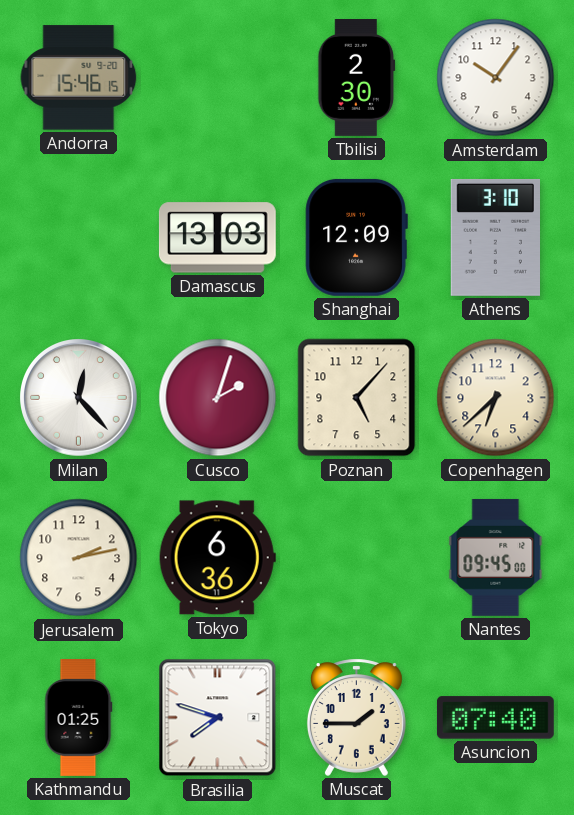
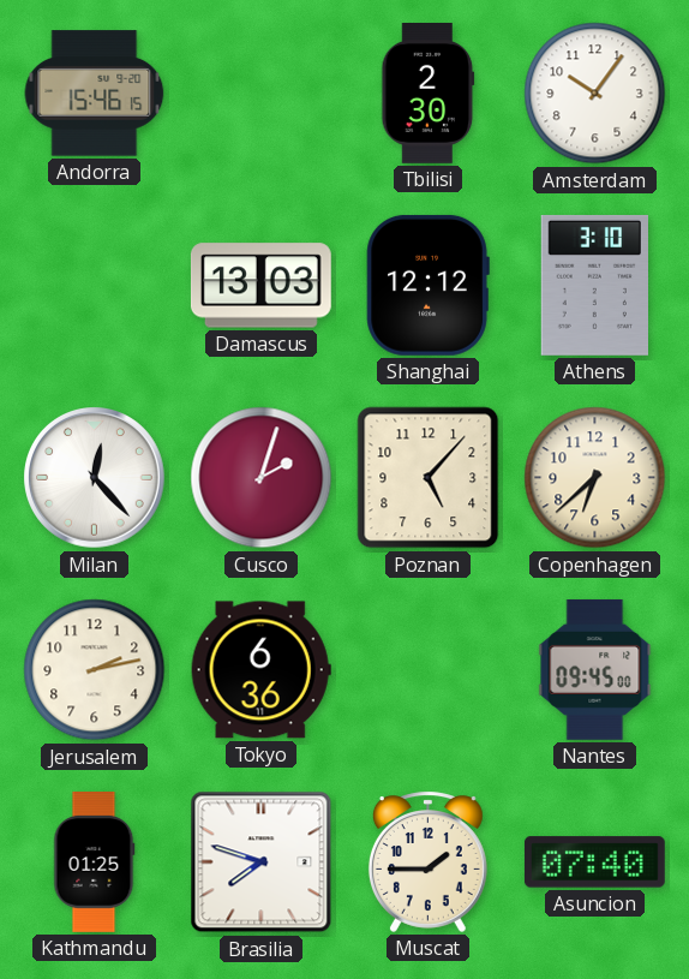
Shanghai: 12:09 -> 12:12
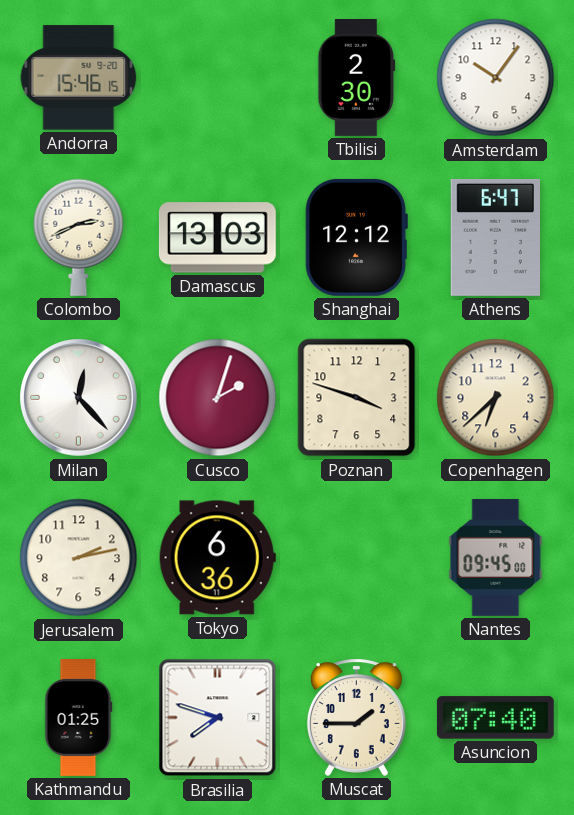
Colombo: none -> 2:41
Athens: 3:10 -> 6:47
Poznan: 5:07 -> 3:48
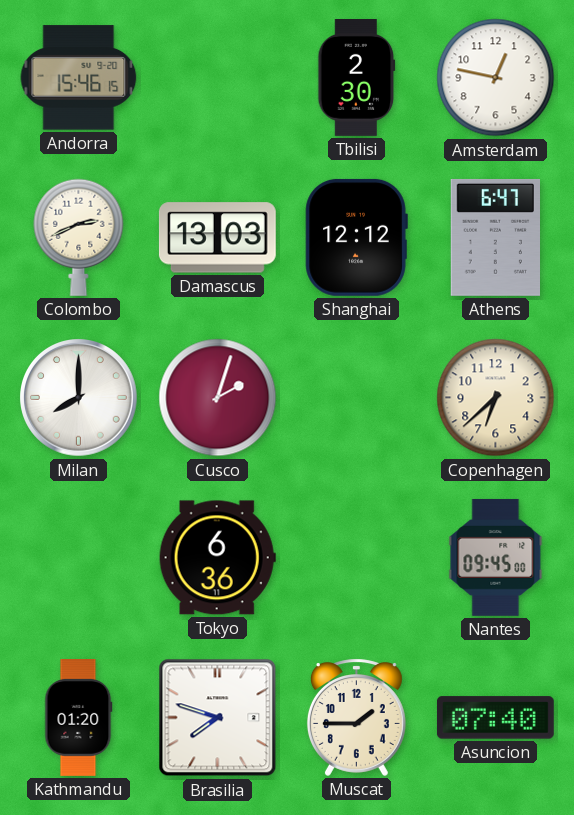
Amsterdam: 10:06 -> 12:47
Milan: 12:23 -> 8:00
Poznan: 3:48 -> none
Jerusalem: 2:13 -> none
Kathmandu: 01:25 -> 01:20
